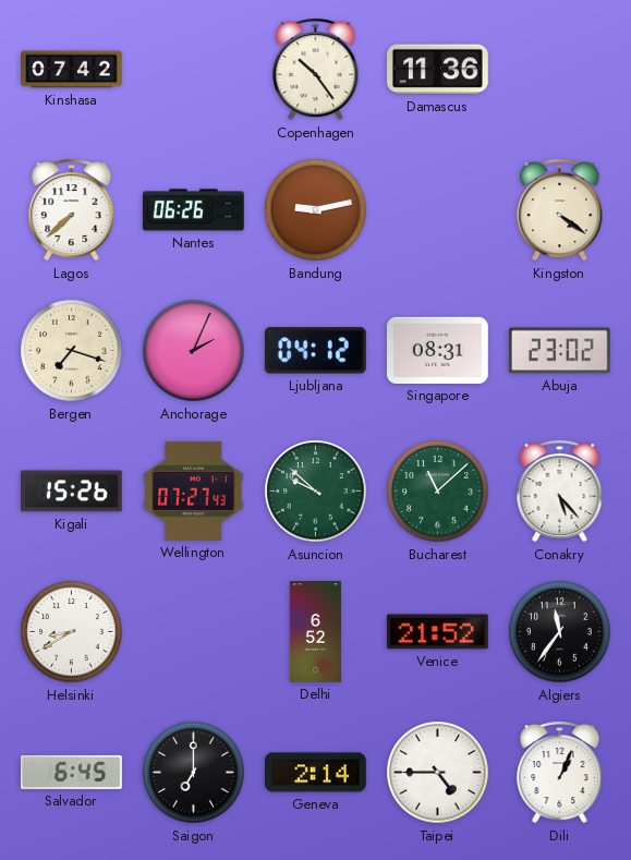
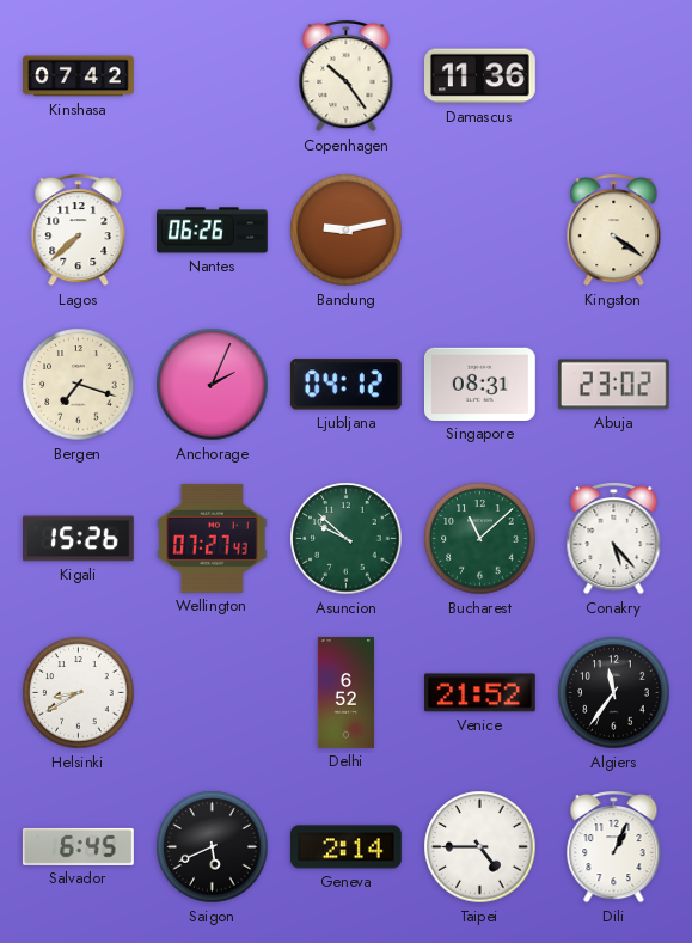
Saigon: 7:00 -> 5:41
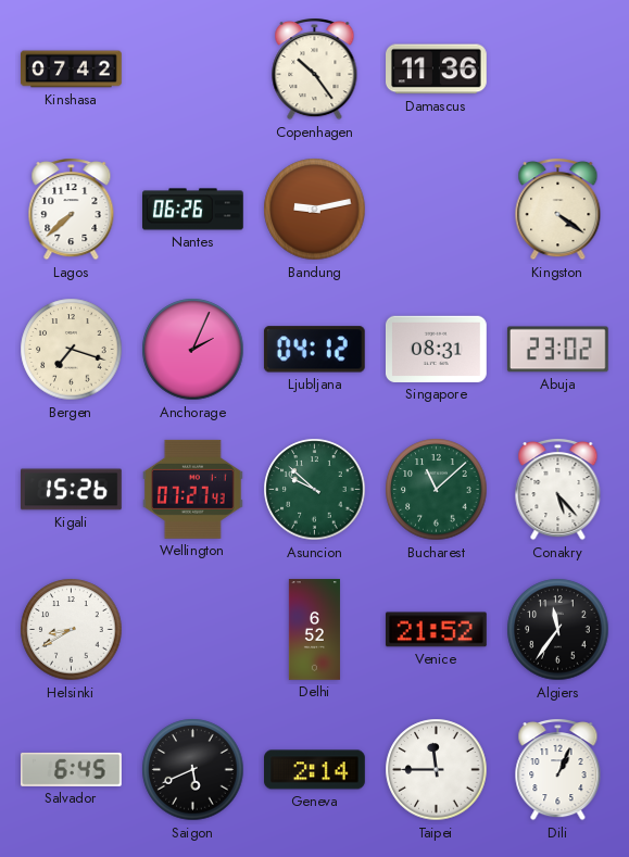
Taipei: 4:45 -> 11:45
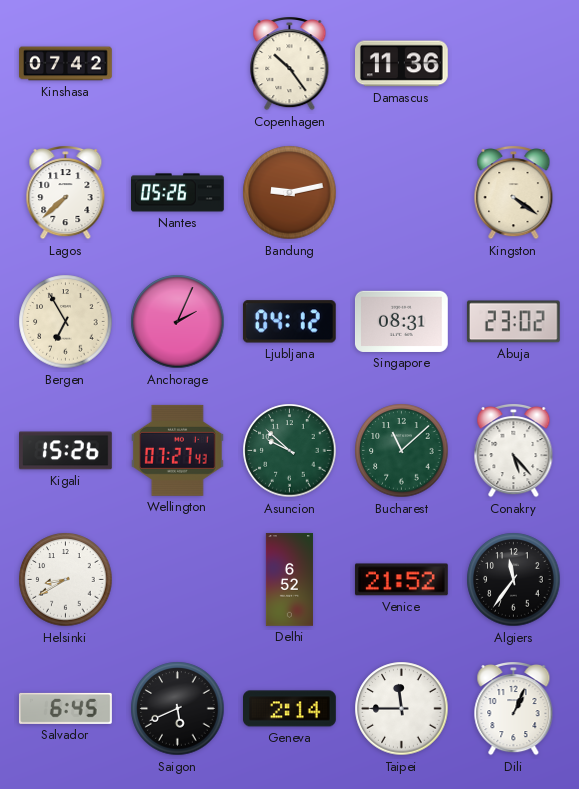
Nantes: 06:26 -> 05:26
Bergen: 7:18 -> 6:55
